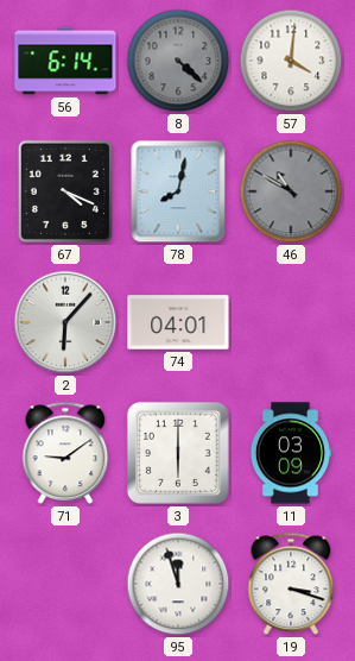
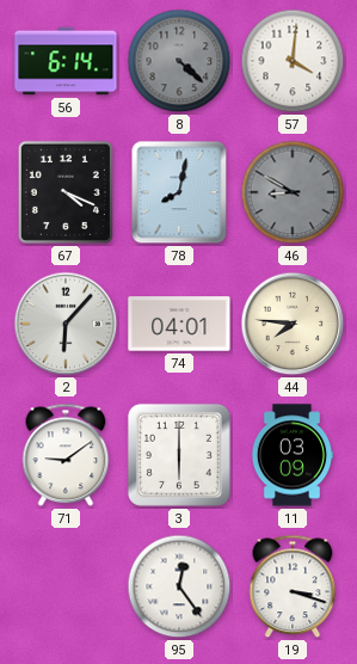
46: 10:50 -> 8:50
44: none -> 7:46
95: 11:57 -> 12:24
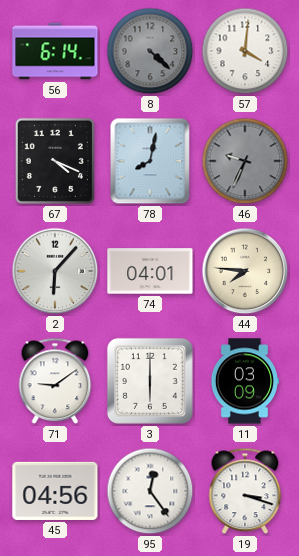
46: 8:50 -> 9:34
45: none -> 04:56
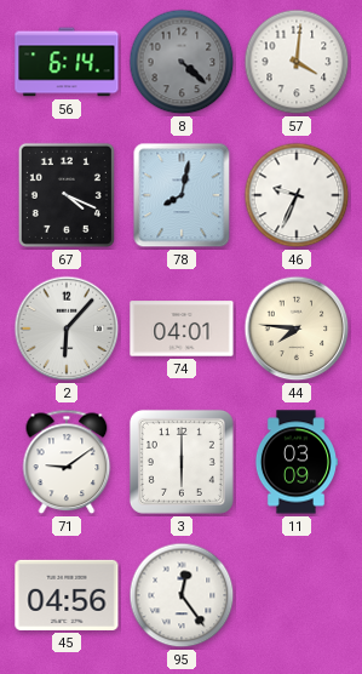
46 dial: grey -> white
19: 3:18 -> none
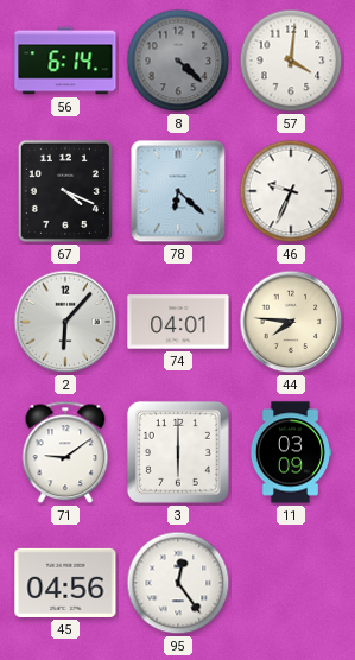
78: 8:02 -> 6:22
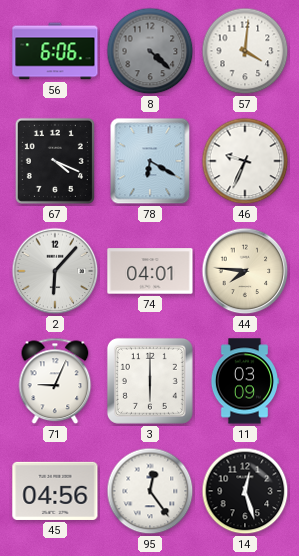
56: 6:14 -> 6:06
78: 6:22 -> 6:20
71: 9:09 -> 9:04
14: none -> 12:27
